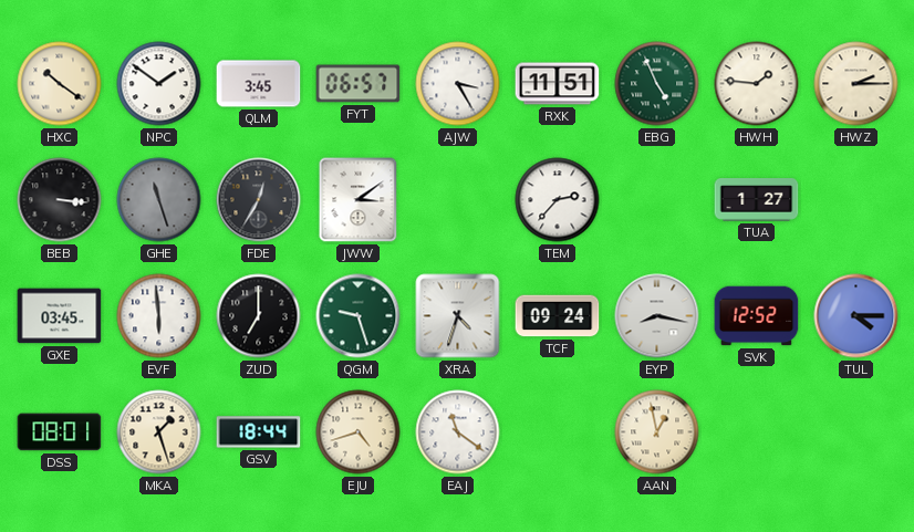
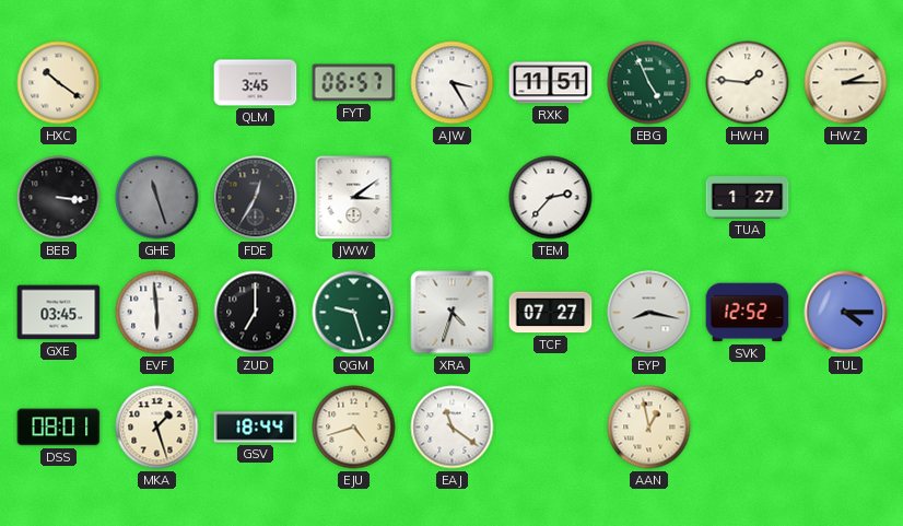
NPC: 1:51 -> none
TCF: 09:24 -> 07:27
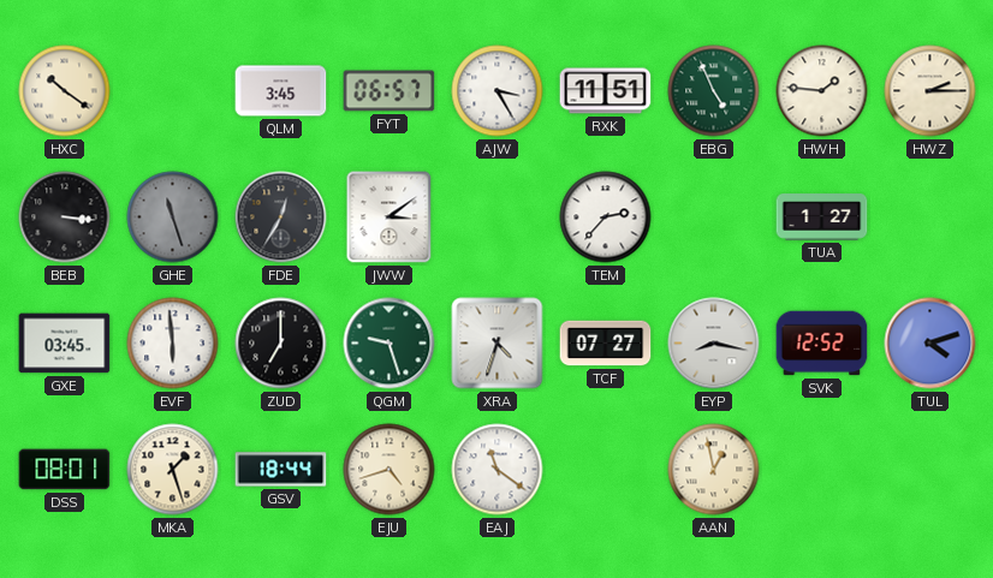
TUL: 4:15 -> 4:12
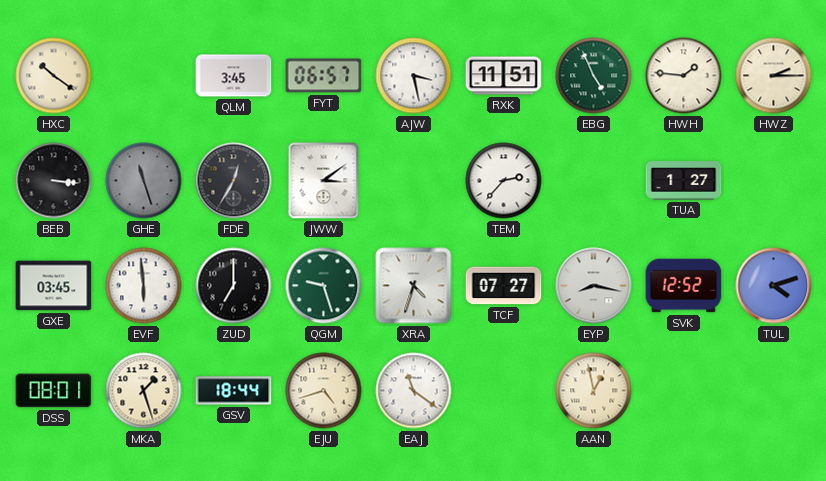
AJW: 3:25 -> 3:28
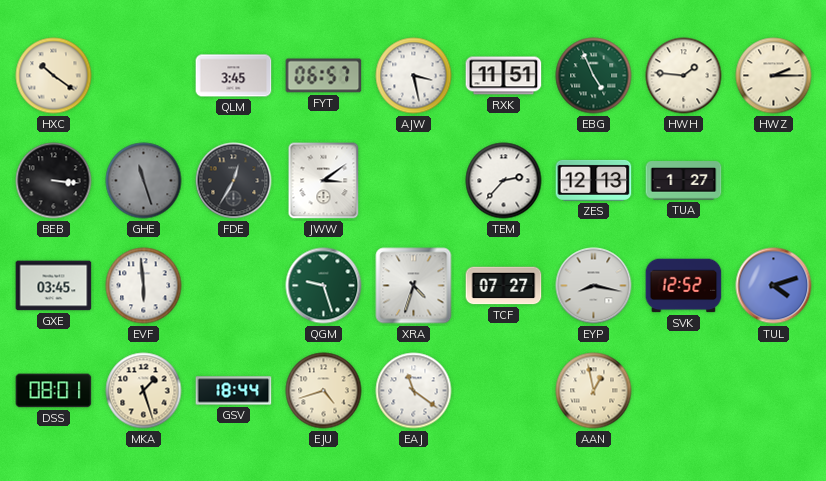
ZES: none -> 12:13
ZUD: 7:00 -> none
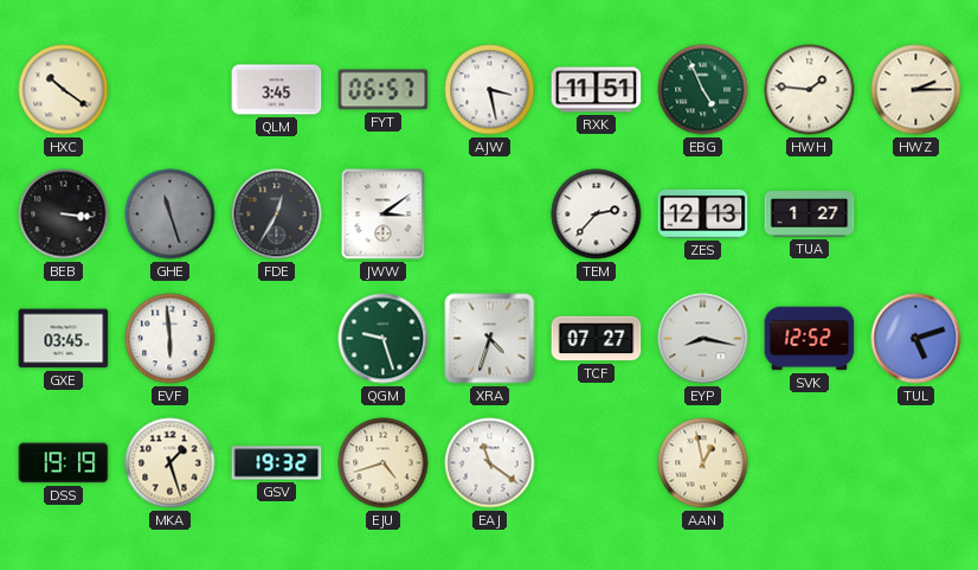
TUL: 4:12 -> 5:12
DSS: 08:01 -> 19:19
GSV: 18:44 -> 19:32
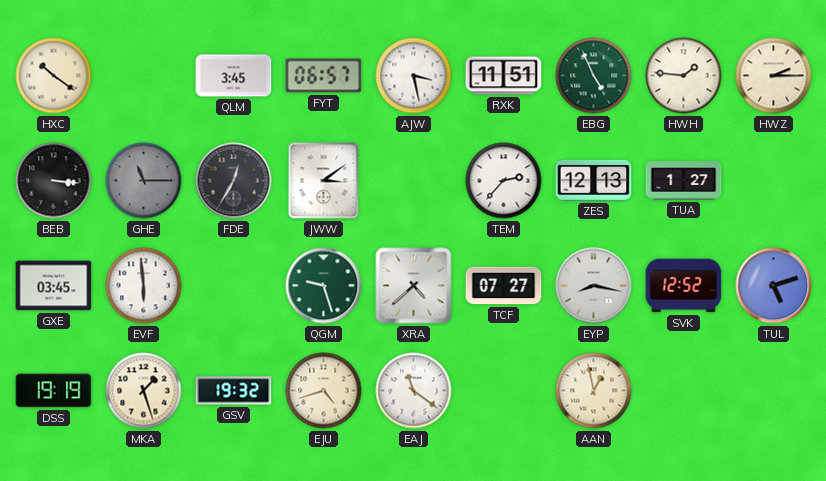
GHE: 11:27 -> 11:15
XRA: 4:33 -> 4:38
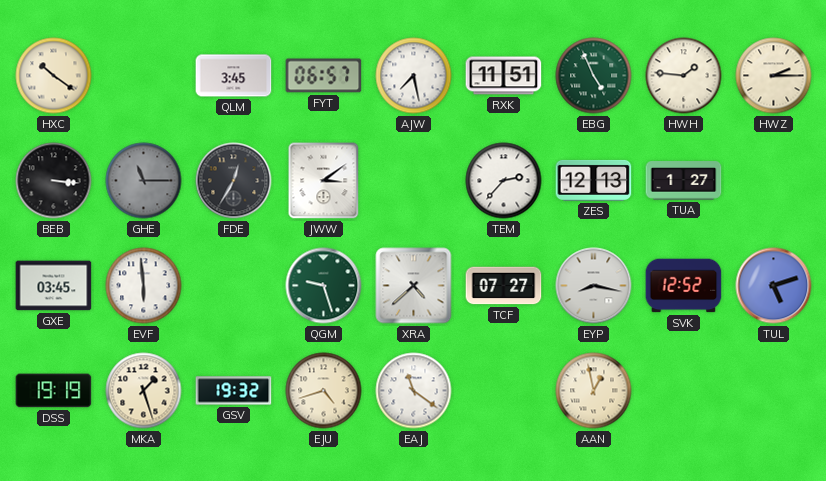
AJW: 3:28 -> 7:28
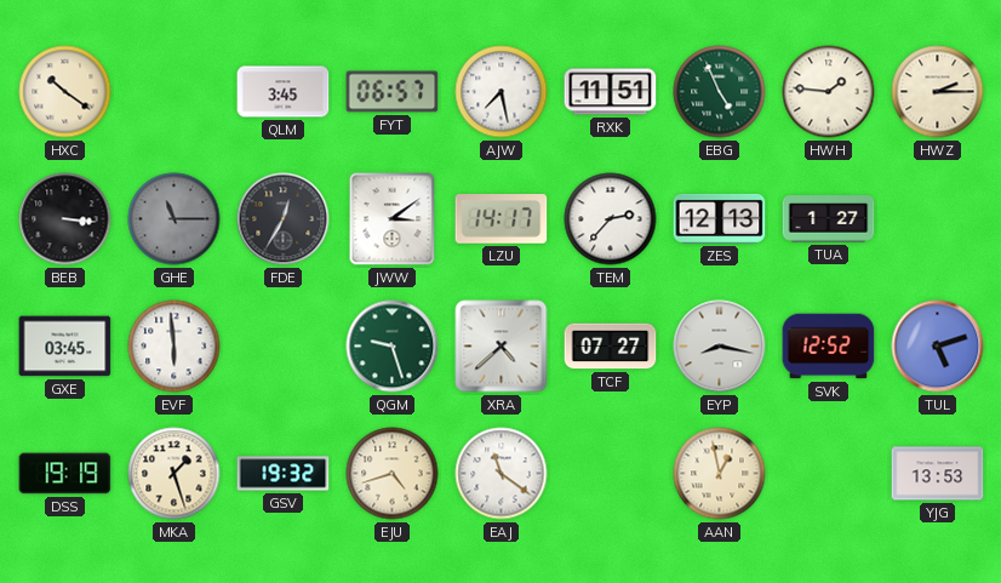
LZU: none -> 14:17
YJG: none -> 13:53
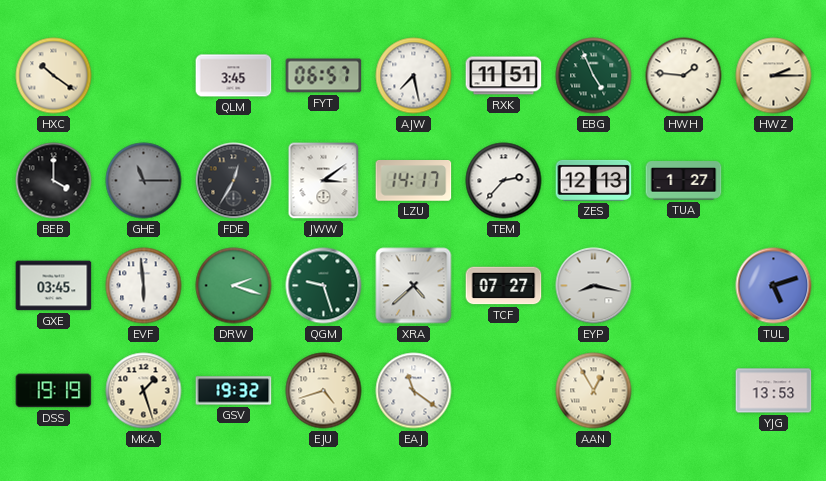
BEB: 3:16 -> 4:00
DRW: none -> 2:18
SVK: 12:52 -> none
AAN: 12:58 -> 12:55
